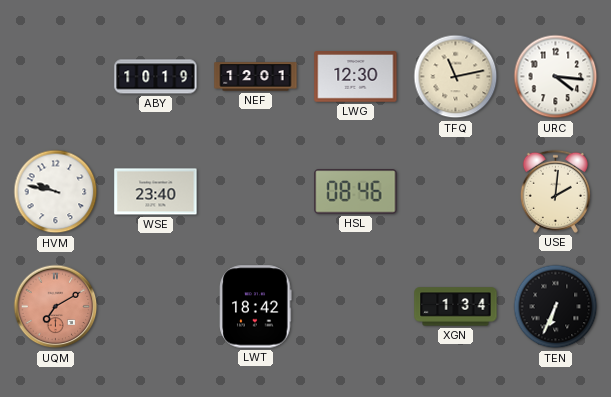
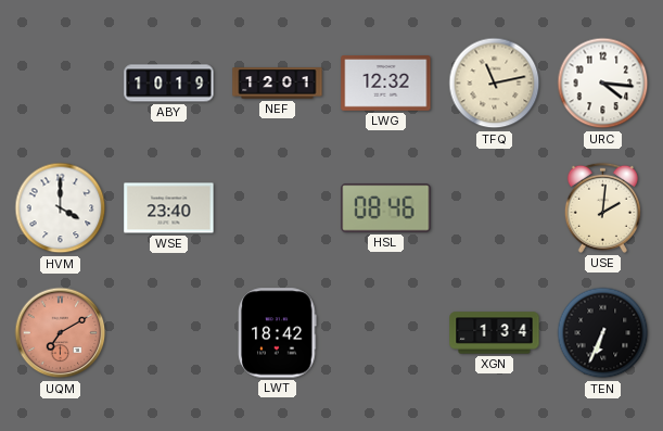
LWG: 12:30 -> 12:32
HVM: 9:47 -> 4:00
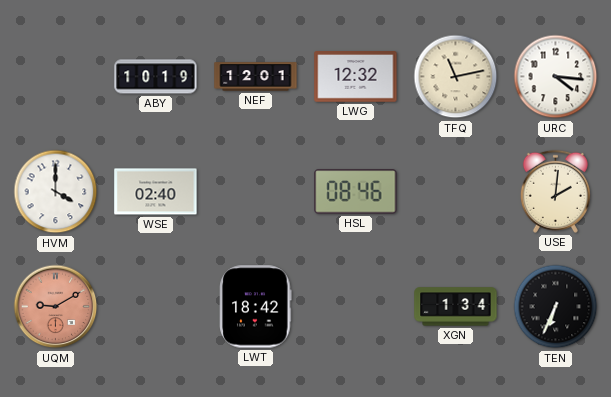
WSE: 23:40 -> 02:40
UQM: 7:10 -> 9:10
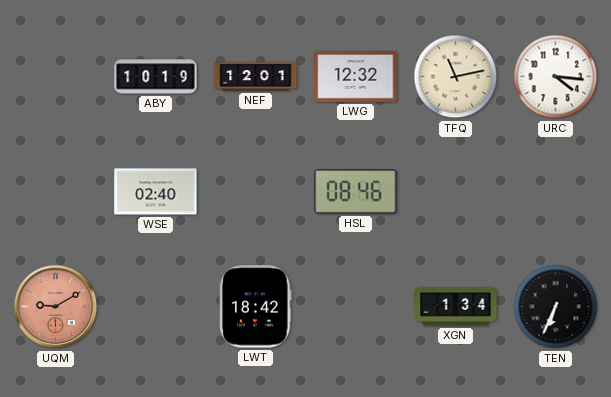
HVM: 4:00 -> none
USE: 2:01 -> none
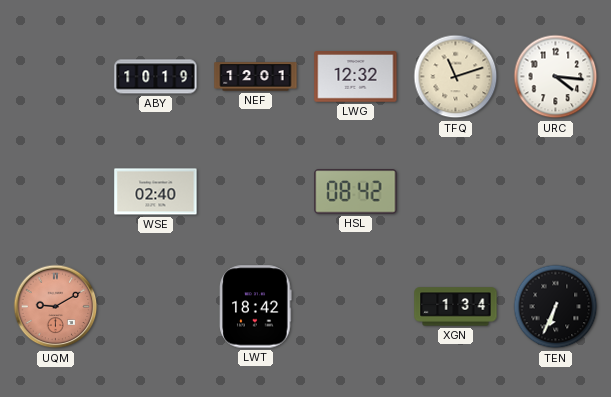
TFQ: 11:13 -> 11:12
HSL: 08:46 -> 08:42
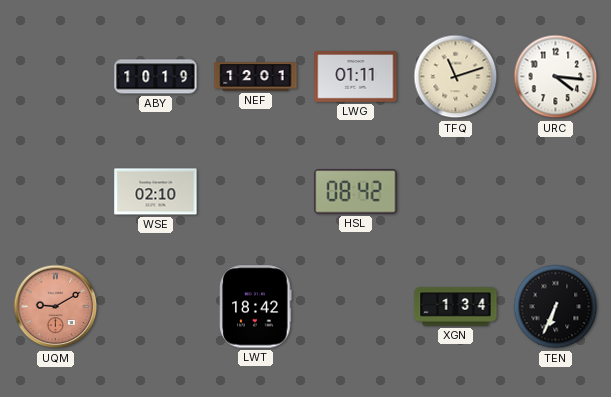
LWG: 12:32 -> 01:11
WSE: 02:40 -> 02:10
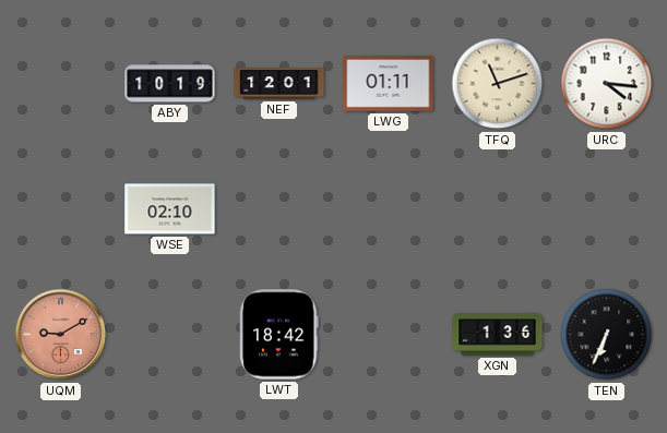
HSL: 08:42 -> none
XGN: 1:34 -> 1:36
